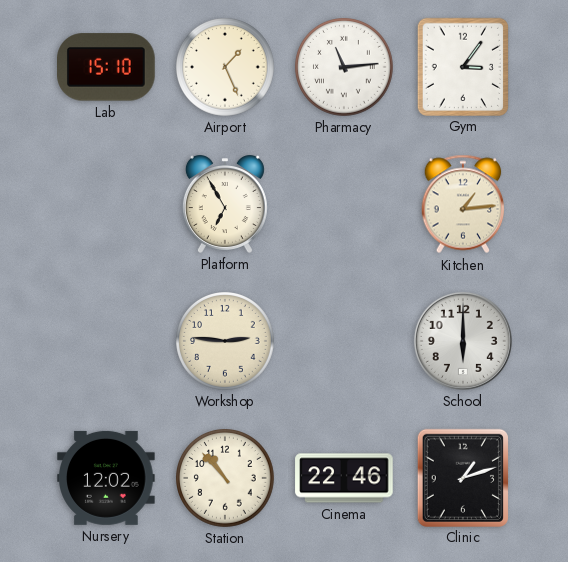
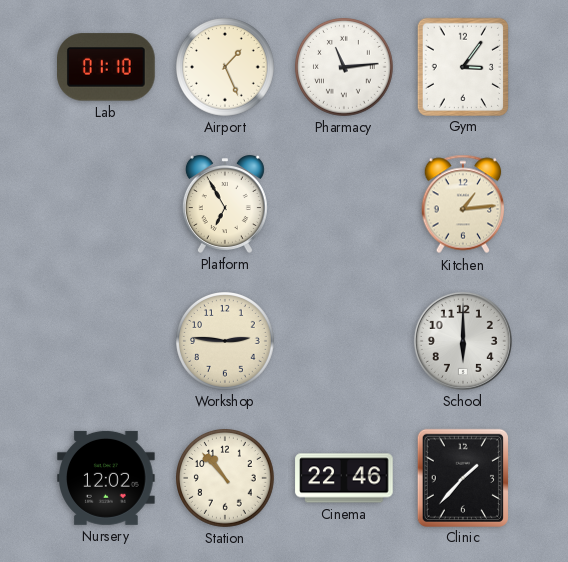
Lab: 15:10 -> 01:10
Clinic: 1:12 -> 1:37
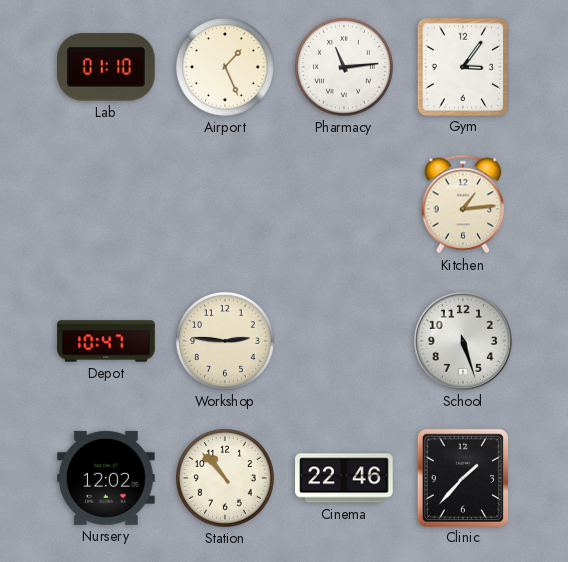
Platform: 6:55 -> none
Depot: none -> 10:47
School: 6:00 -> 5:27
